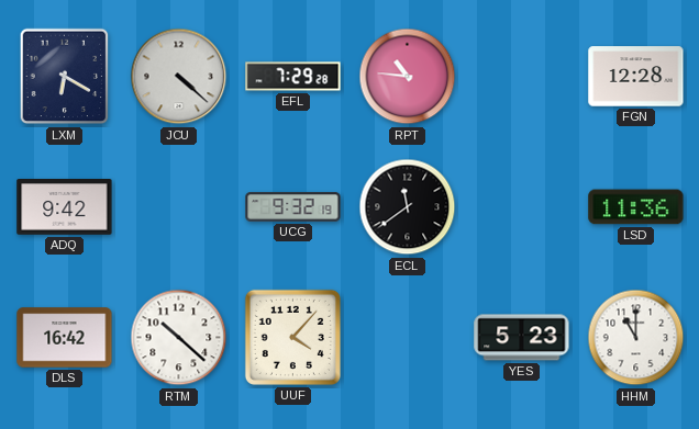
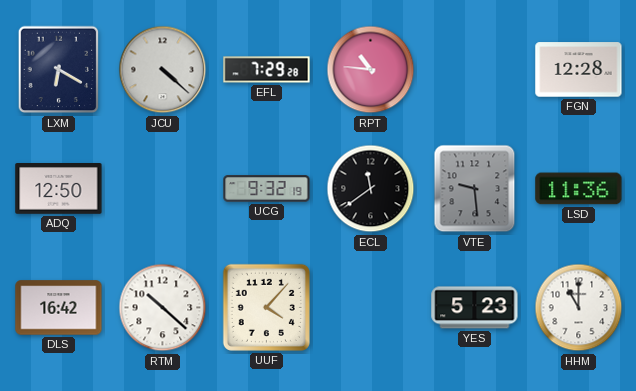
ADQ: 9:42 -> 12:50
VTE: none -> 9:29
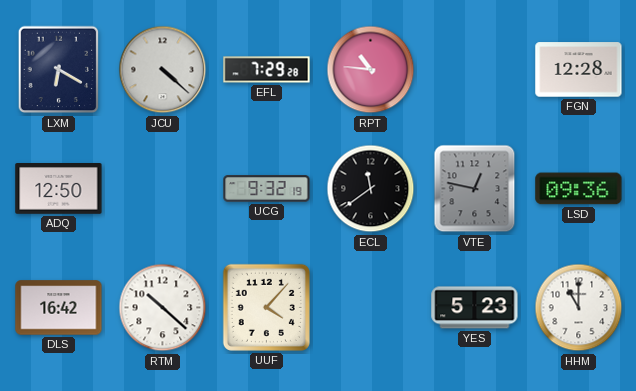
VTE: 9:29 -> 12:47
LSD: 11:36 -> 09:36
